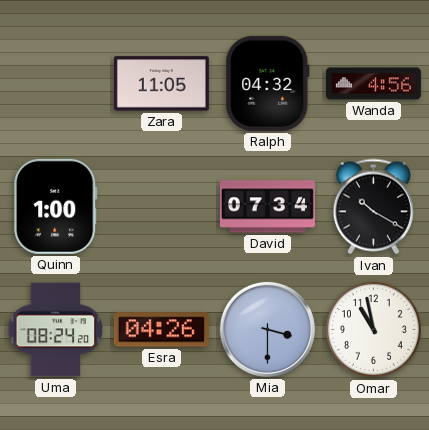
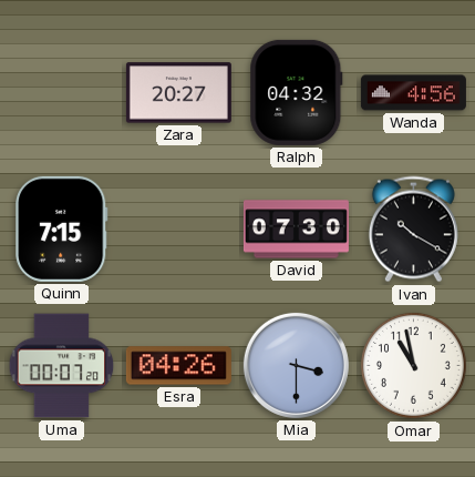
Zara: 11:05 -> 20:27
Quinn: 1:00 -> 7:15
David: 07:34 -> 07:30
Uma: 08:24 -> 00:07
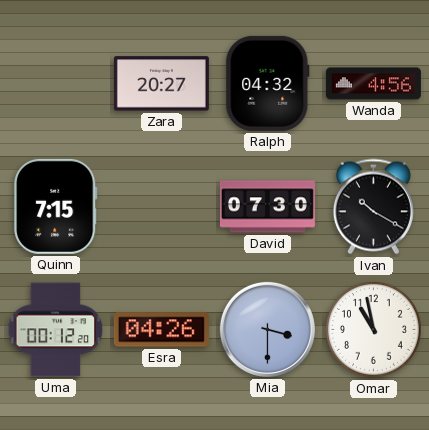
Uma: 00:07 -> 00:12
